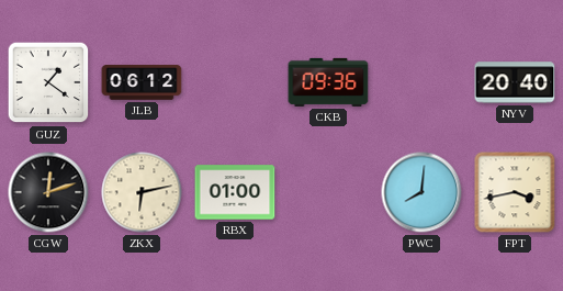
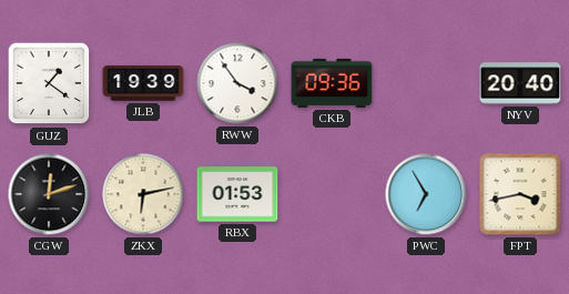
JLB: 06:12 -> 19:39
RWW: none -> 3:54
RBX: 01:00 -> 01:53
PWC: 8:01 -> 6:55
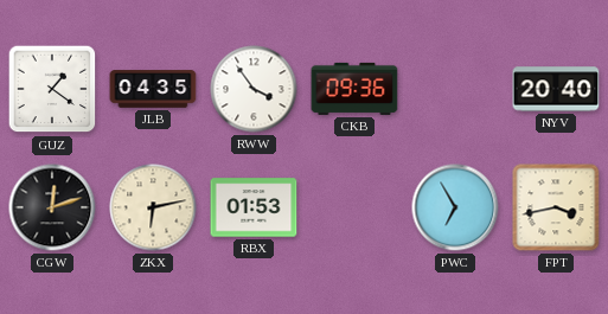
JLB: 19:39 -> 04:35
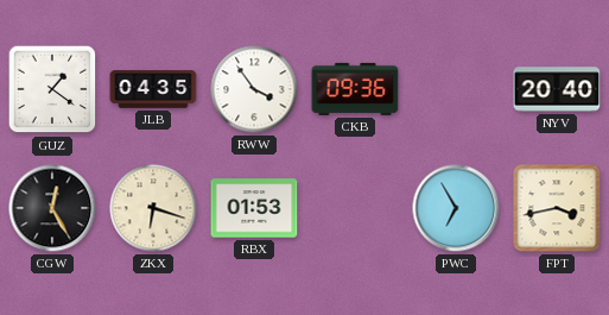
CGW: 12:12 -> 12:25
ZKX: 6:13 -> 6:18
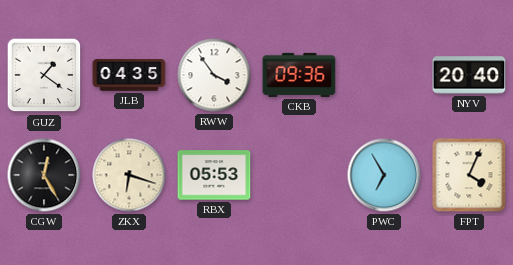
RBX: 01:53 -> 05:53
FPT: 3:43 -> 4:04
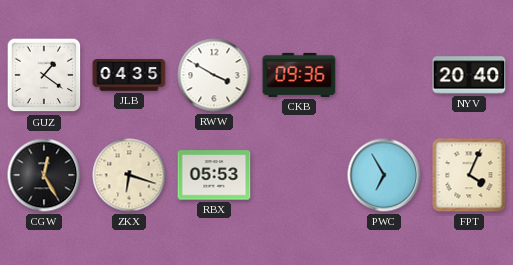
RWW: 3:54 -> 3:50
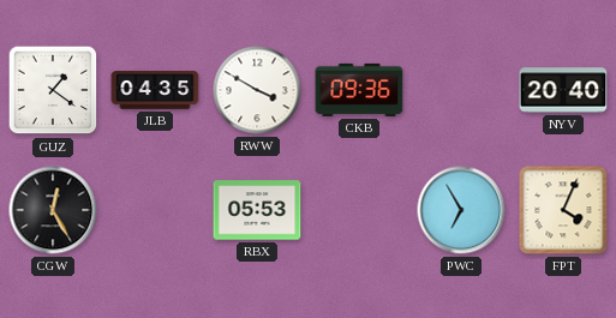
ZKX: 6:18 -> none
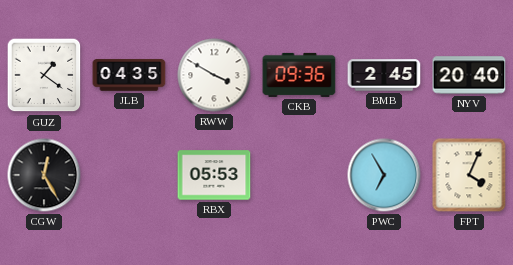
BMB: none -> 2:45
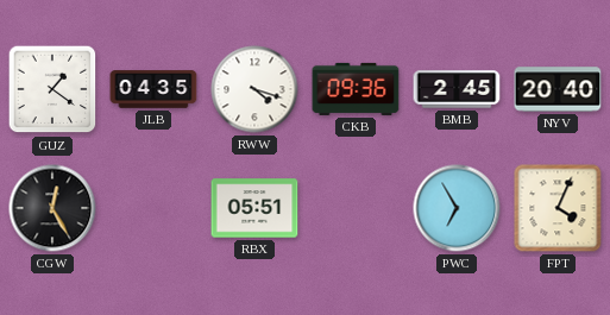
RWW: 3:50 -> 4:18
RBX: 05:53 -> 05:51
